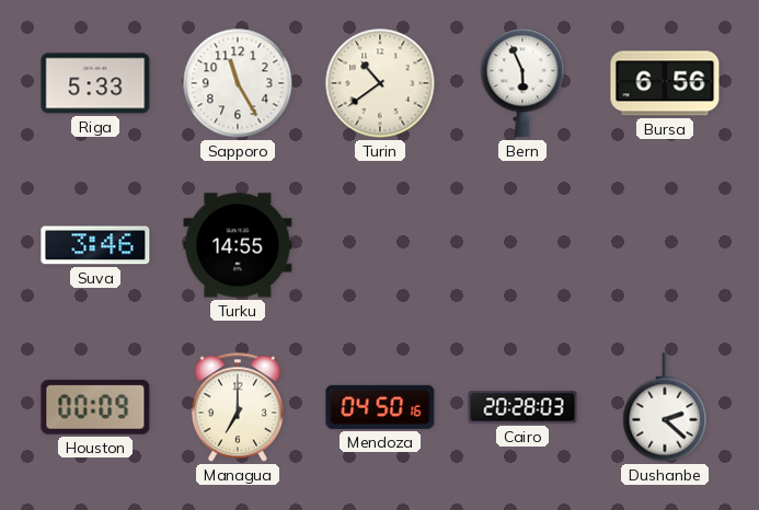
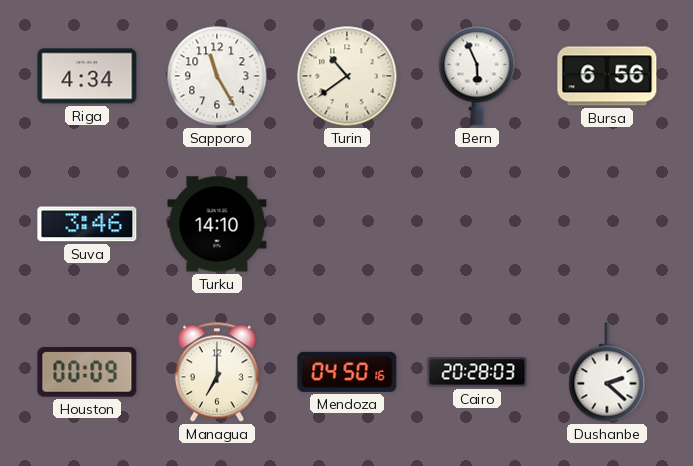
Riga: 5:33 -> 4:34
Turku: 14:55 -> 14:10
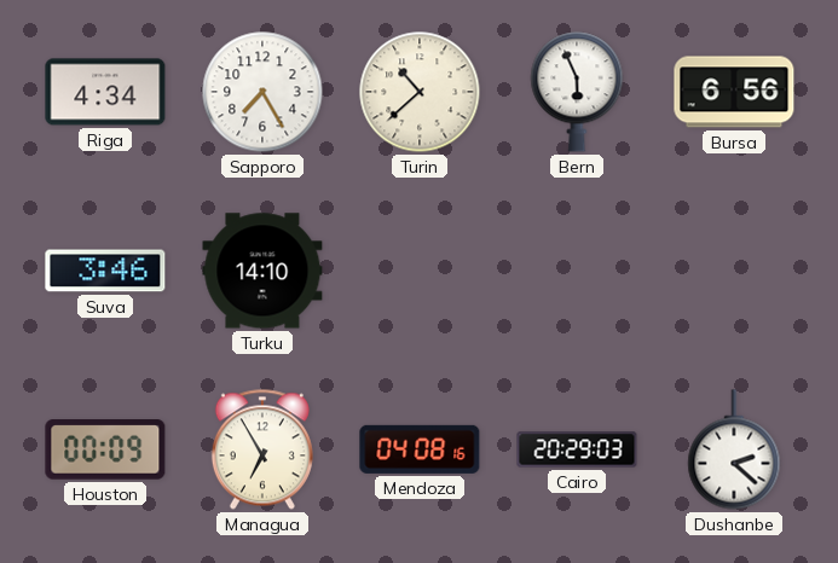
Sapporo: 11:25 -> 7:25
Turin: 10:39 -> 10:38
Managua: 7:00 -> 6:55
Mendoza: 04:50 -> 04:08
Cairo: 20:28 -> 20:29
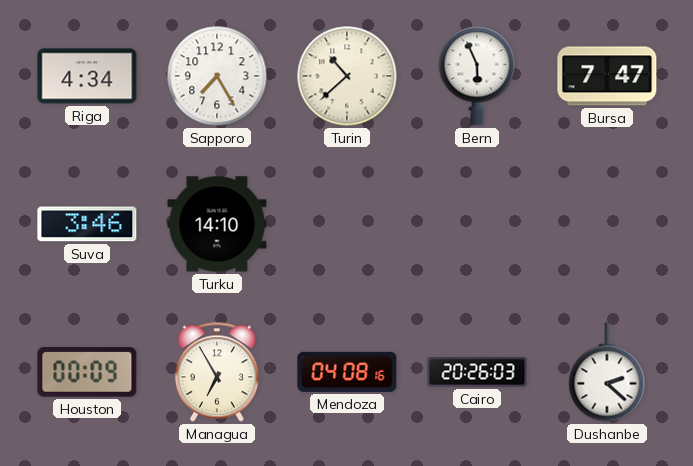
Bursa: 6:56 -> 7:47
Cairo: 20:29 -> 20:26
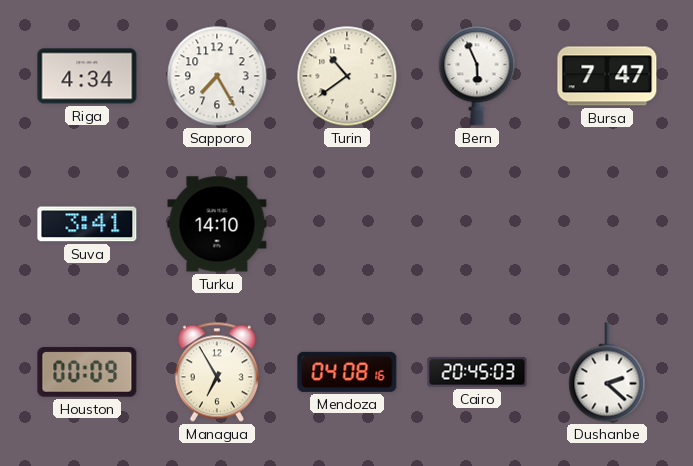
Turin: 10:38 -> 10:39
Suva: 3:46 -> 3:41
Cairo: 20:26 -> 20:45
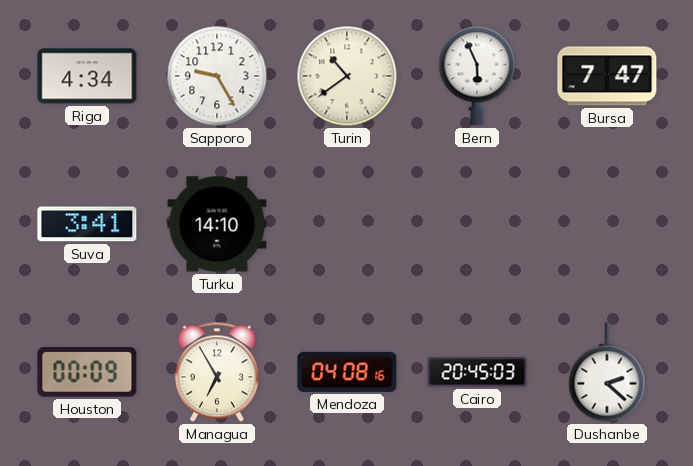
Sapporo: 7:25 -> 9:25
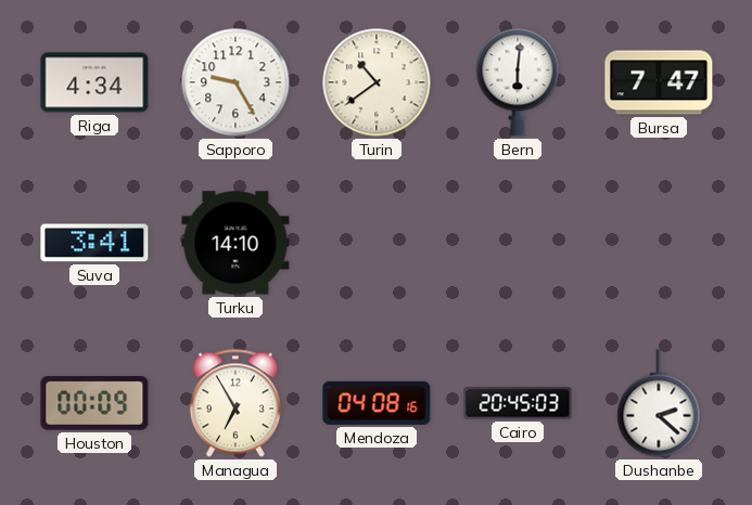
Bern: 5:56 -> 6:01
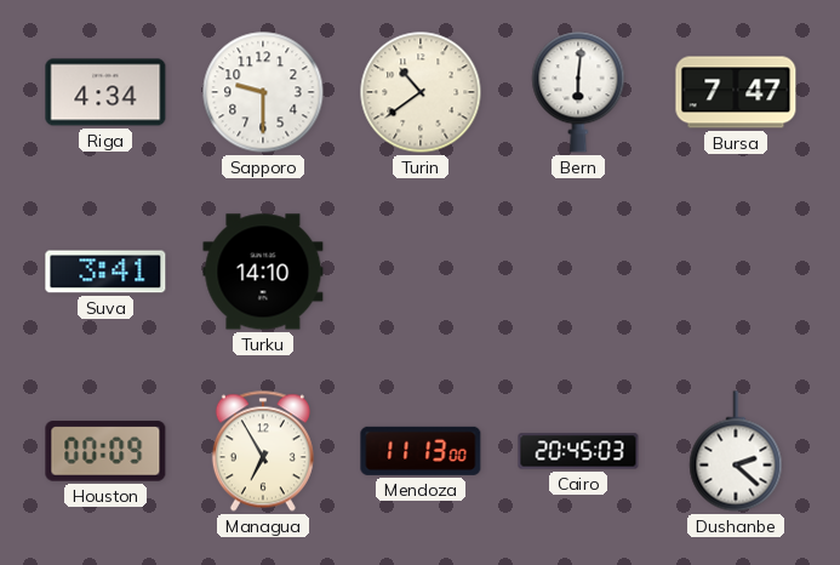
Sapporo: 9:25 -> 9:30
Mendoza: 04:08 -> 11:13
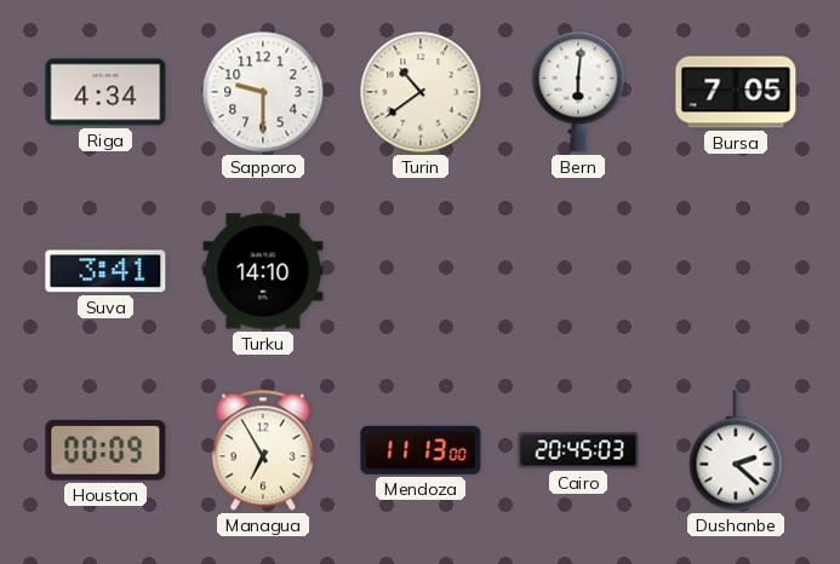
Bursa: 7:47 -> 7:05
